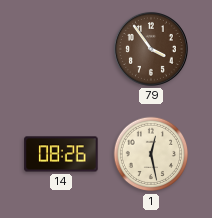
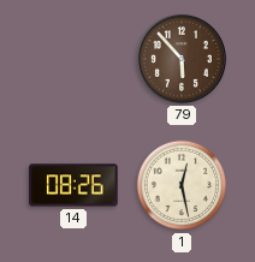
79: 3:54 -> 5:53
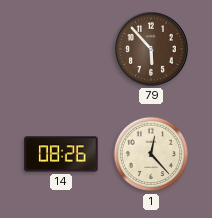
1: 12:28 -> 12:23
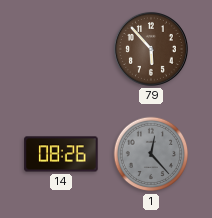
1 dial: cream -> grey
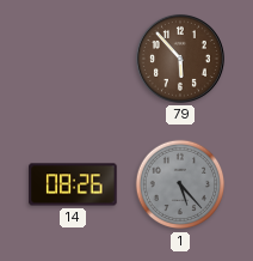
1: 12:23 -> 5:23
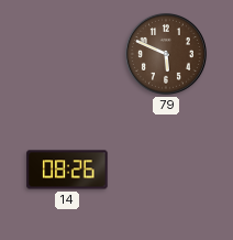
79: 5:53 -> 5:49
1: 5:23 -> none
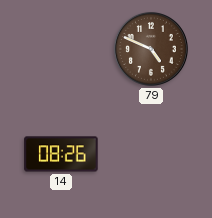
79: 5:49 -> 4:49
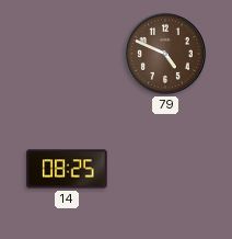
14: 08:26 -> 08:25
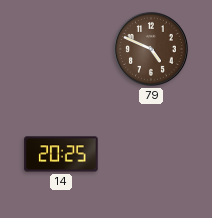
14: 08:25 -> 20:25
